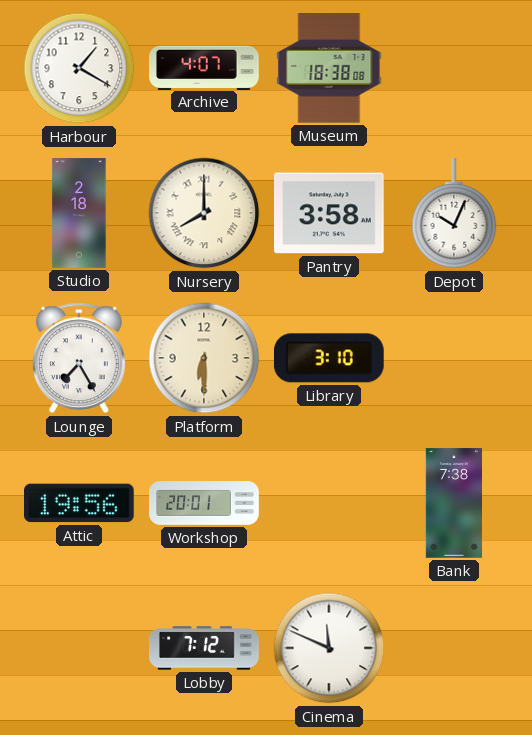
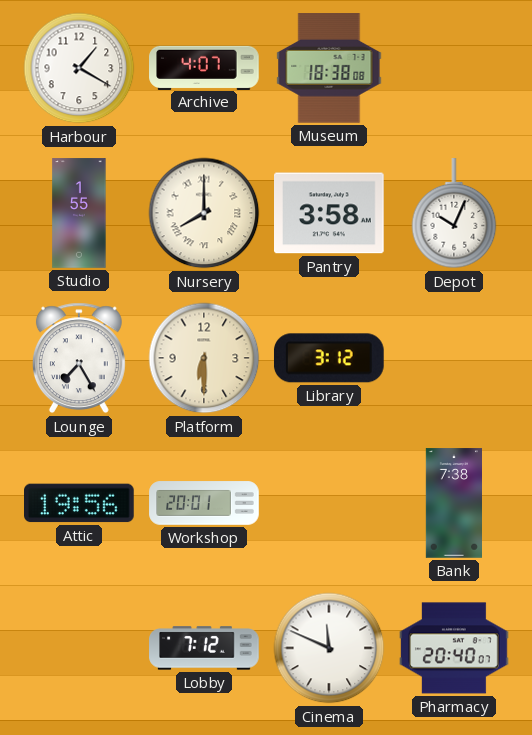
Studio: 2:18 -> 1:55
Library: 3:10 -> 3:12
Pharmacy: none -> 20:40
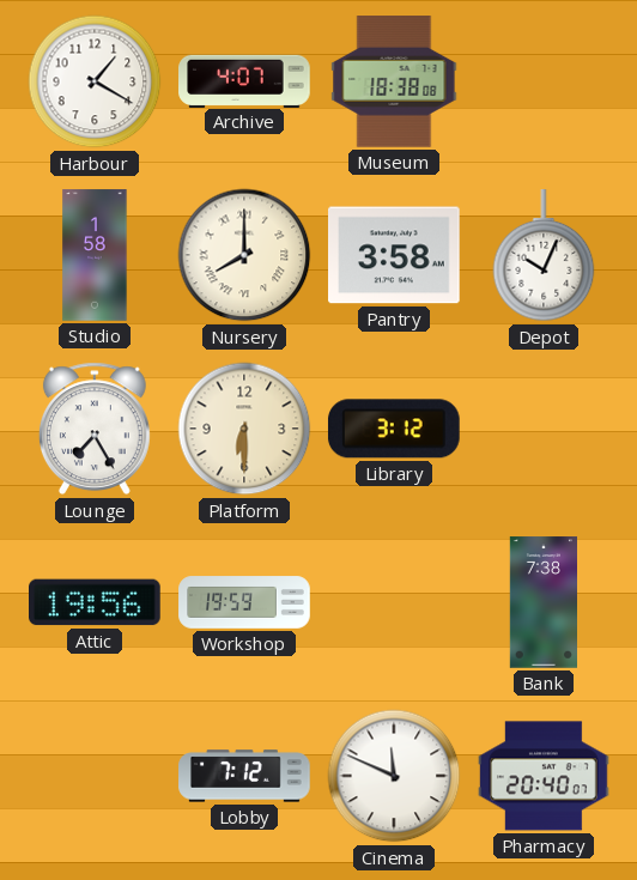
Studio: 1:55 -> 1:58
Workshop: 20:01 -> 19:59
